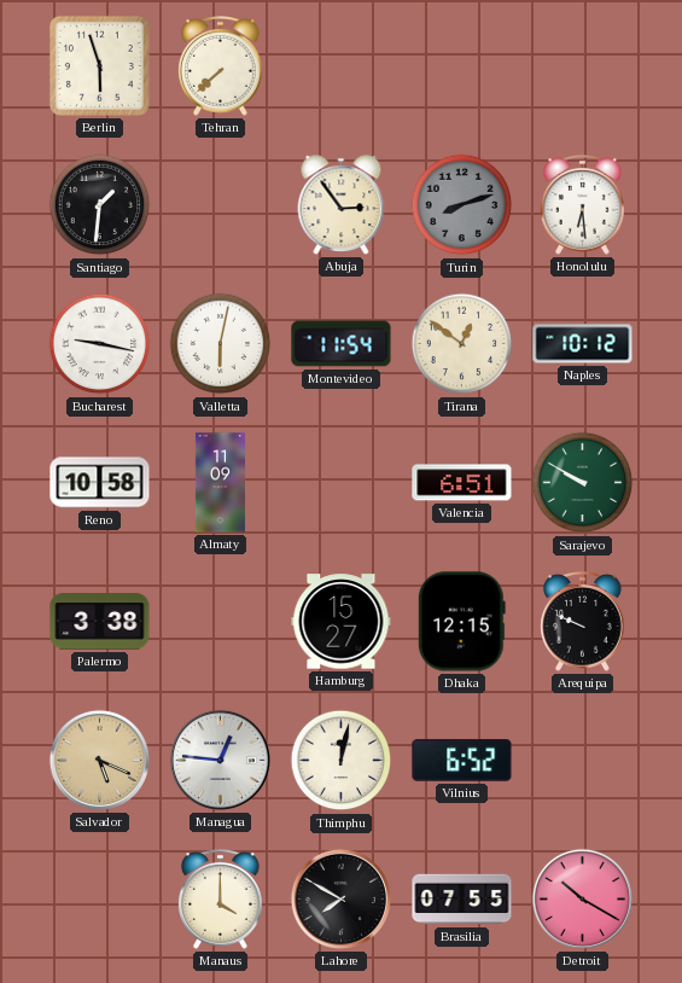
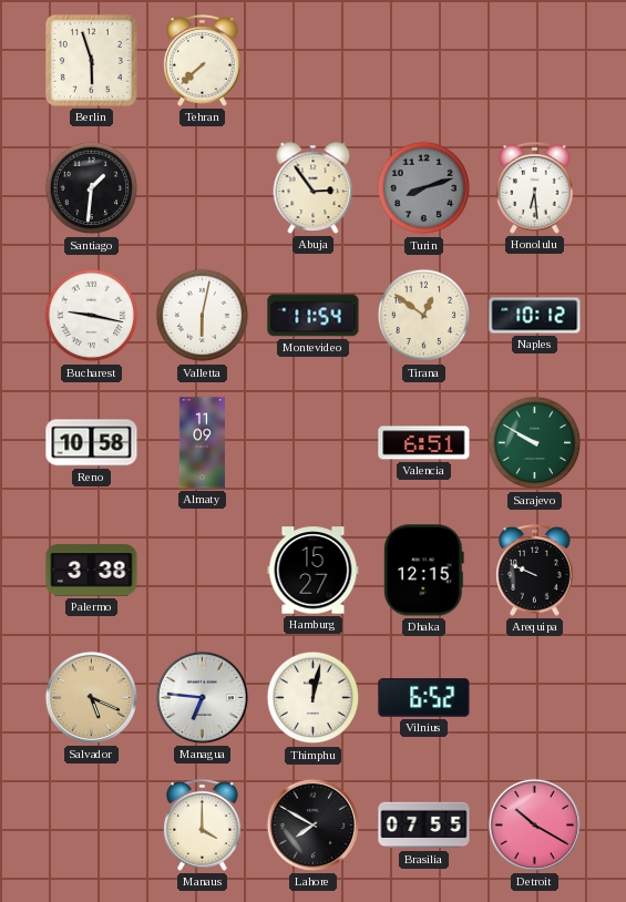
Managua: 12:46 -> 6:46
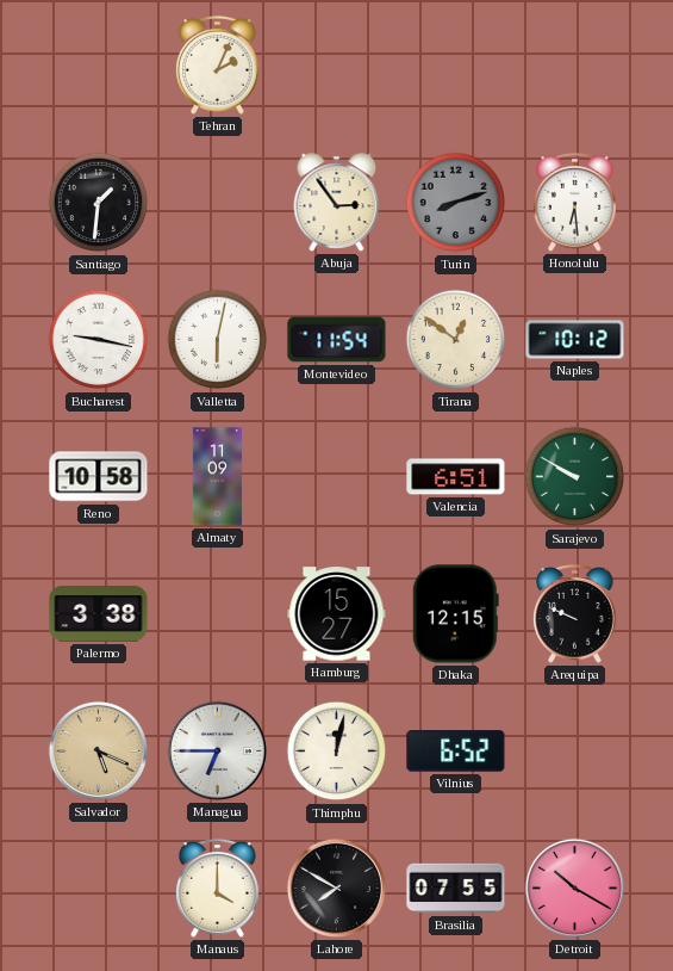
Berlin: 5:57 -> none
Tehran: 7:38 -> 2:04
Managua: 6:46 -> 6:45
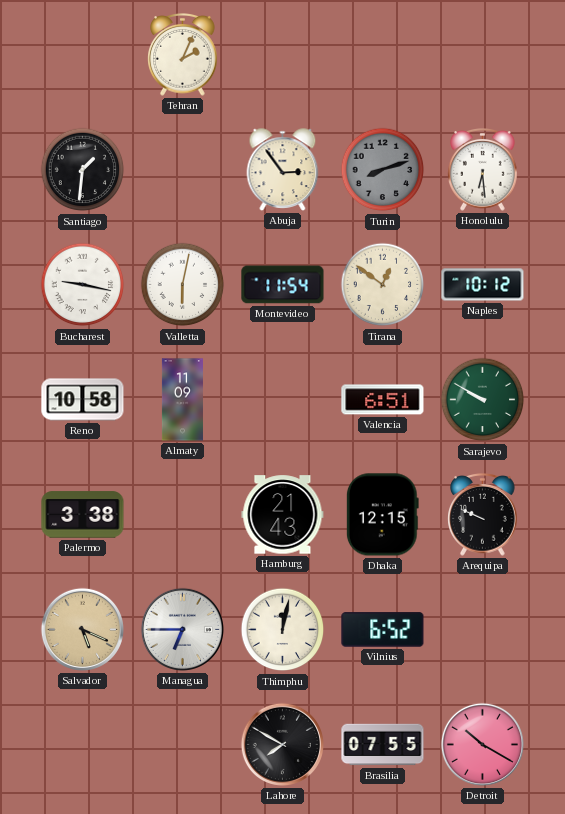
Hamburg: 15:27 -> 21:43
Manaus: 4:00 -> none
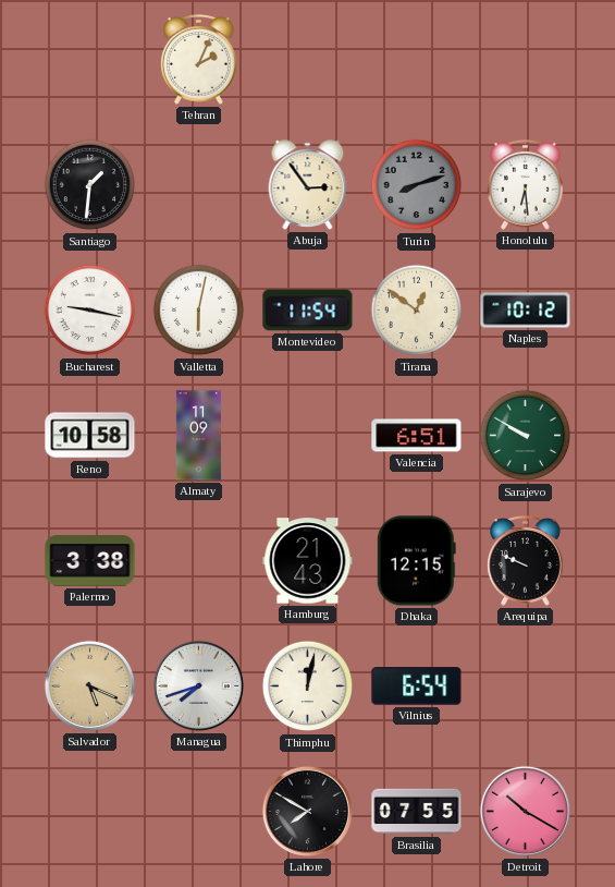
Managua: 6:45 -> 7:42
Vilnius: 6:52 -> 6:54
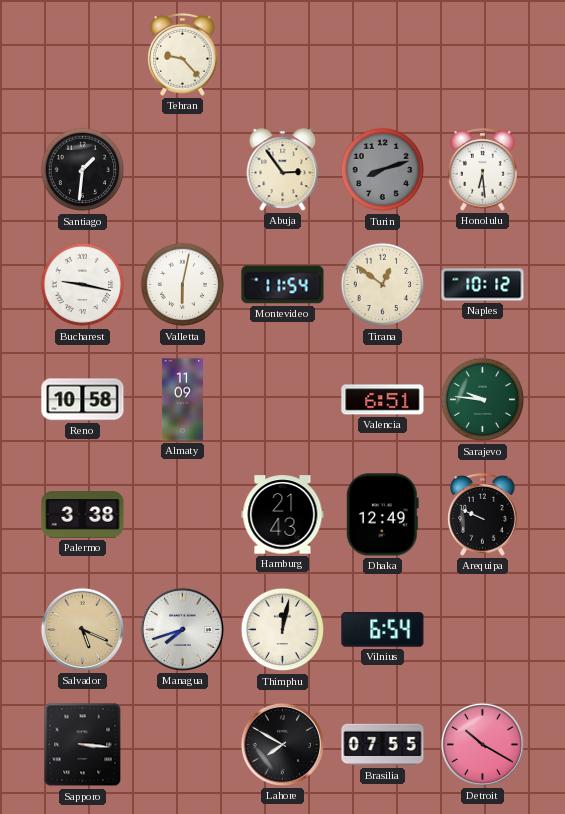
Tehran: 2:04 -> 9:23
Sarajevo: 9:50 -> 9:46
Dhaka: 12:15 -> 12:49
Sapporo: none -> 3:16
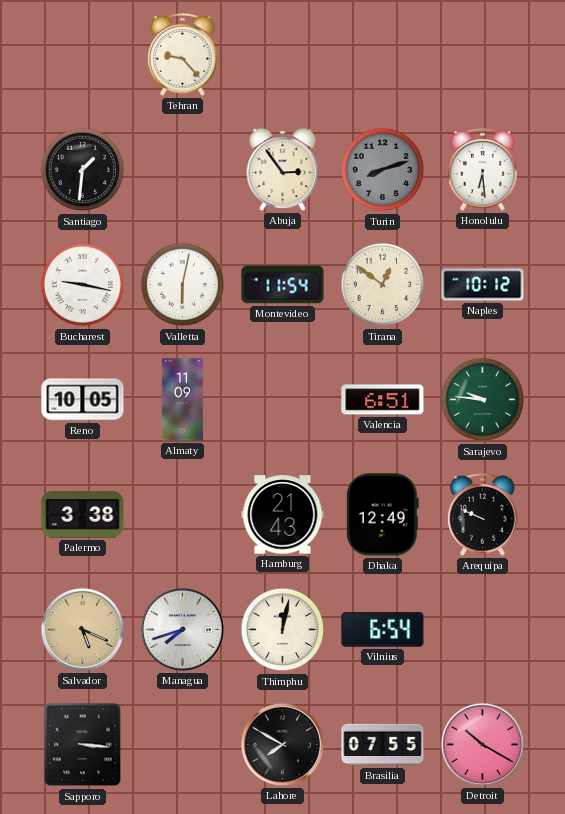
Reno: 10:58 -> 10:05
